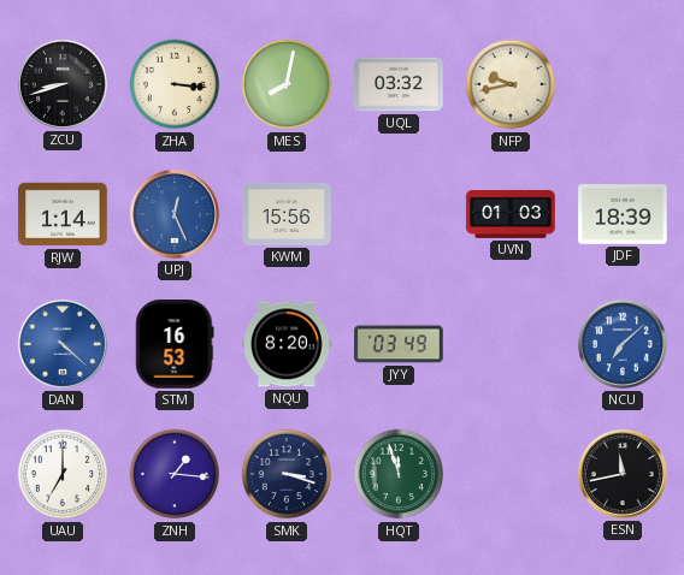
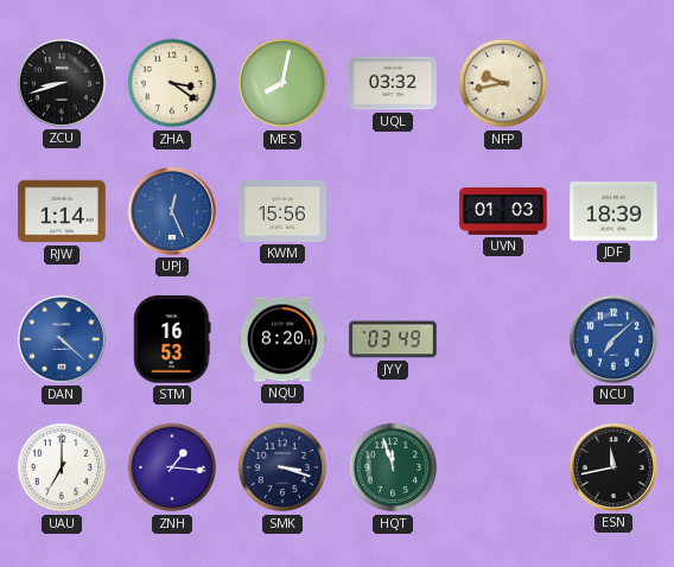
ZHA: 3:16 -> 3:21
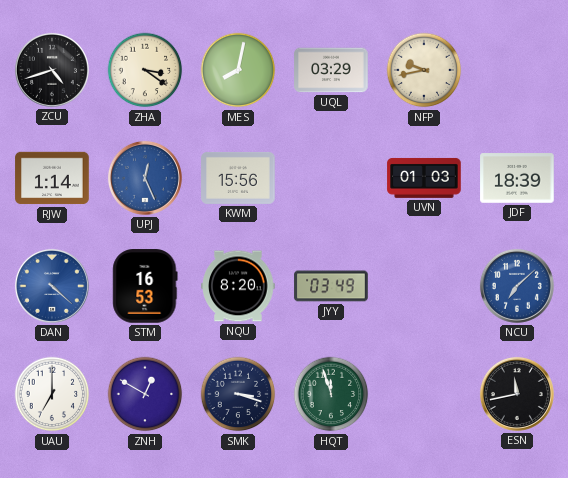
ZCU: 8:42 -> 4:42
UQL: 03:32 -> 03:29
ZNH: 1:16 -> 12:50
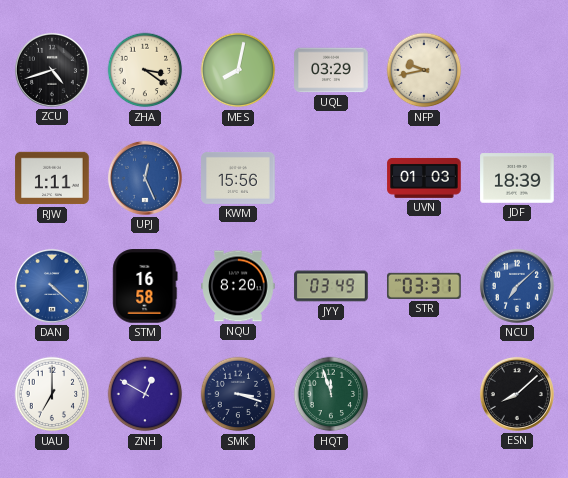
RJW: 1:14 -> 1:11
STM: 16:53 -> 16:58
STR: none -> 03:31
ESN: 11:43 -> 8:08
